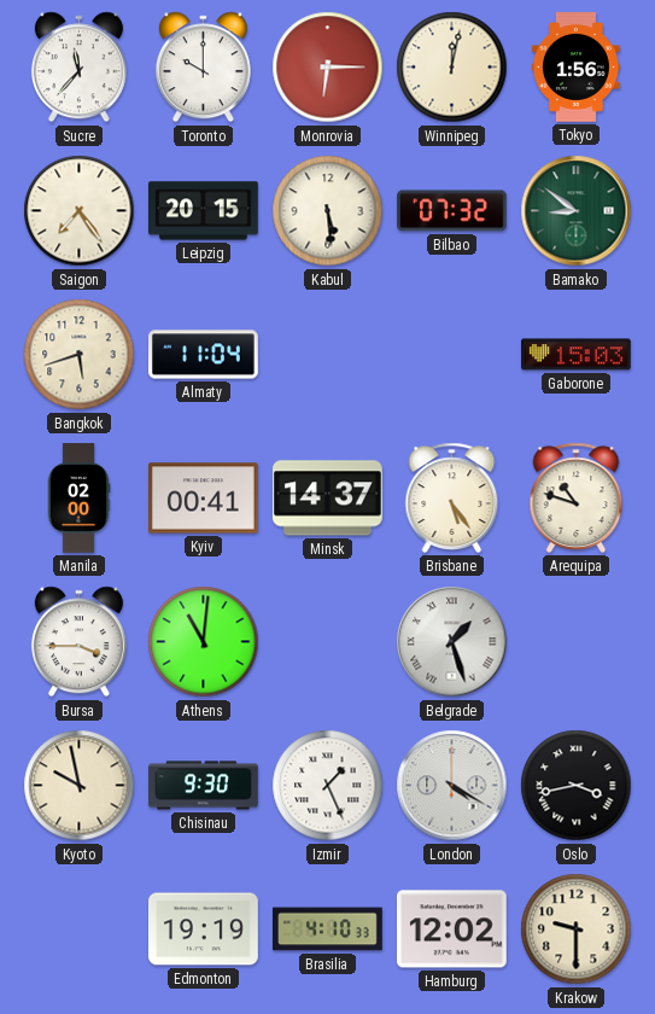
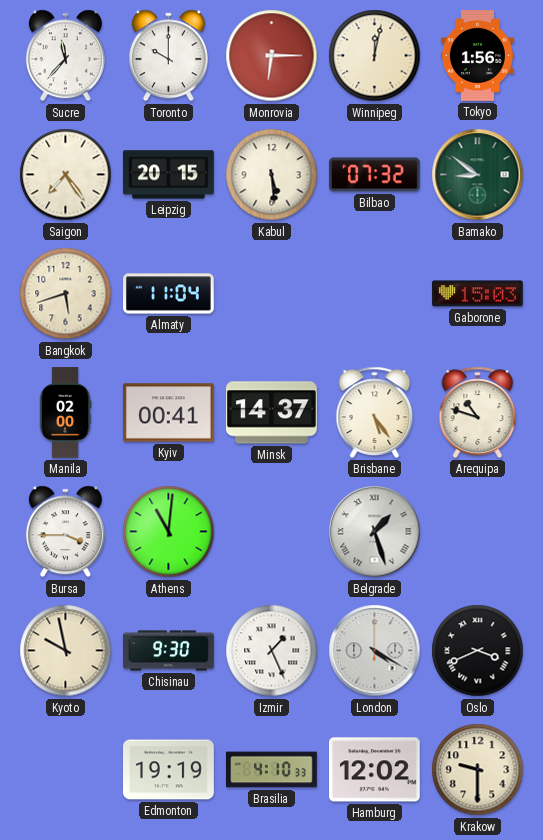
Oslo: 3:43 -> 3:41
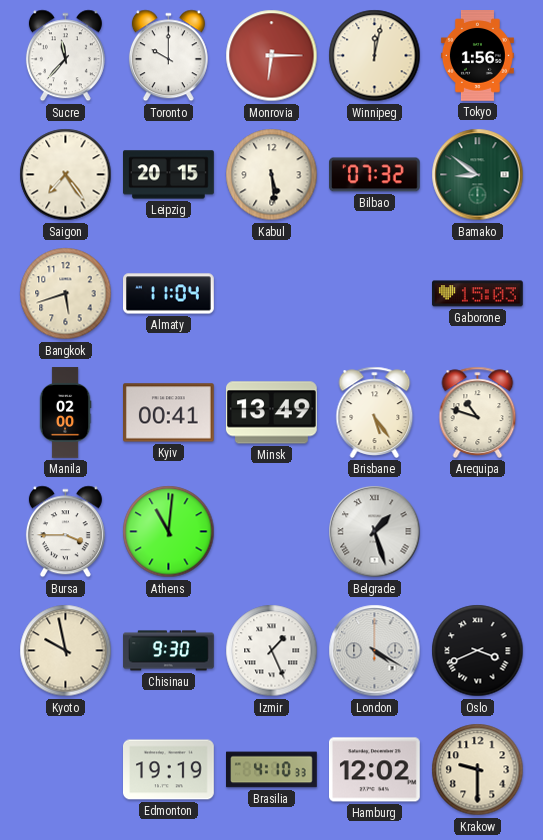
Minsk: 14:37 -> 13:49
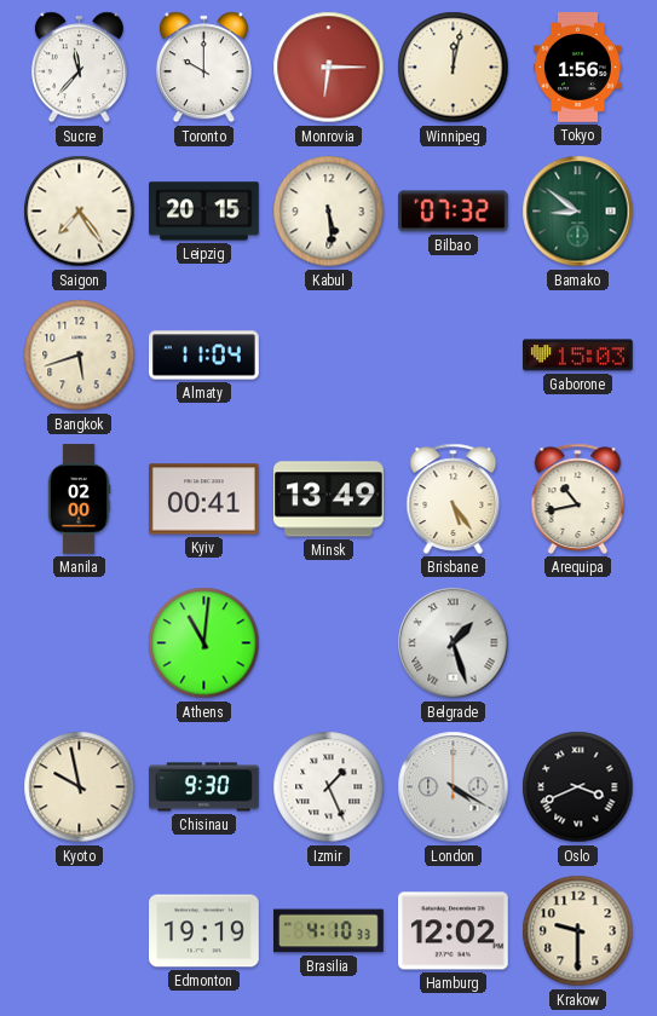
Arequipa: 10:48 -> 10:43
Bursa: 3:45 -> none
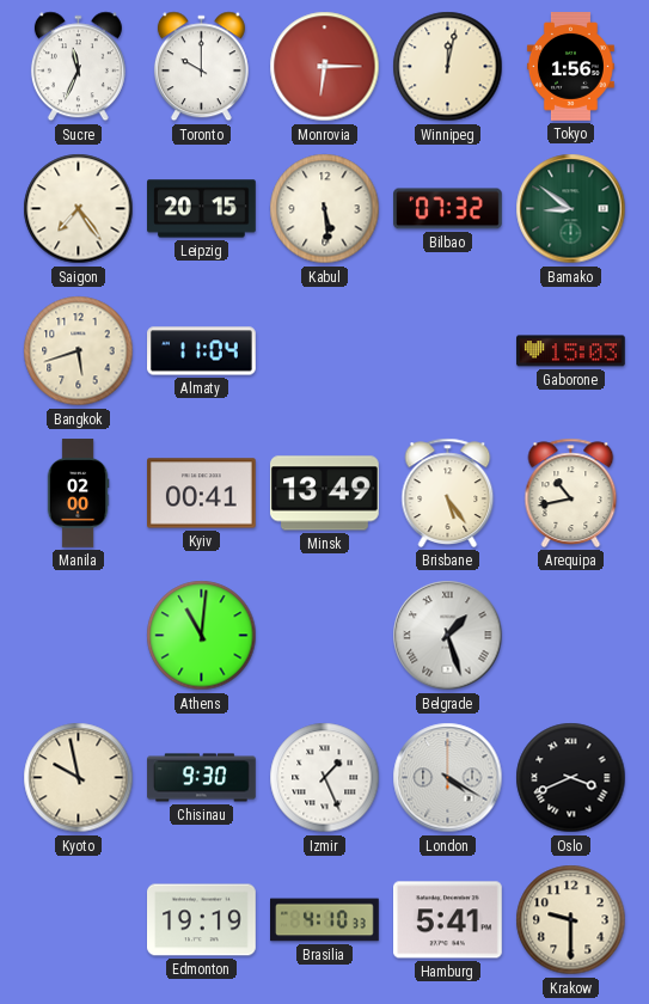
Sucre: 11:37 -> 11:34
Hamburg: 12:02 -> 5:41
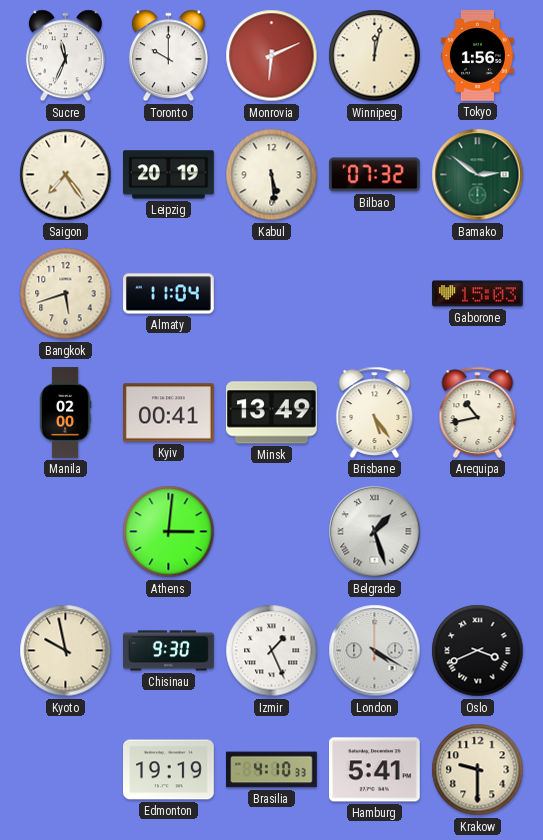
Monrovia: 6:15 -> 6:11
Leipzig: 20:15 -> 20:19
Bamako: 8:51 -> 2:51
Athens: 11:01 -> 3:01
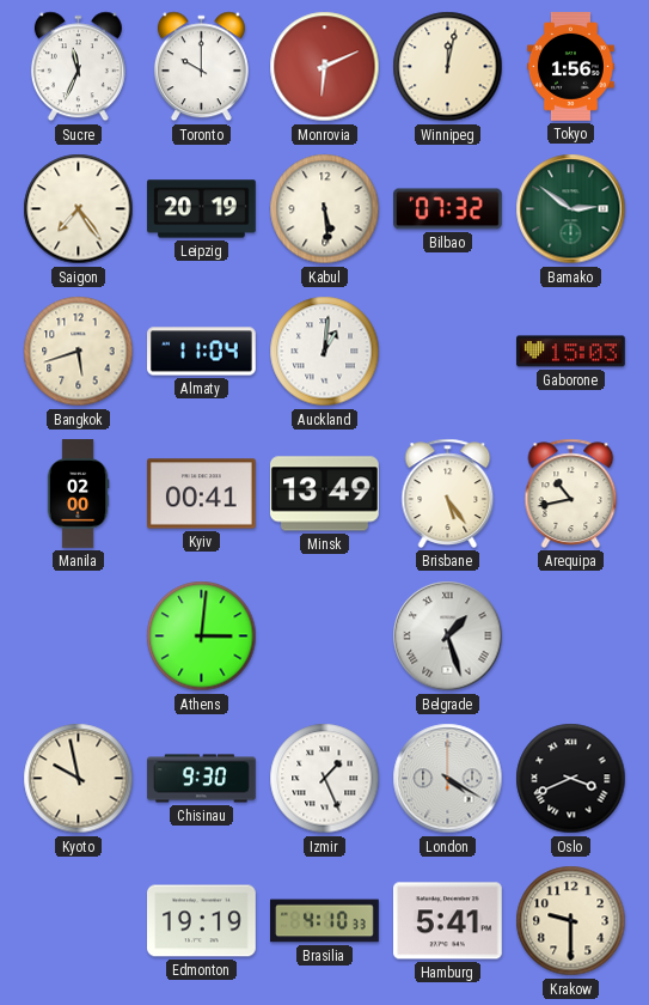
Auckland: none -> 1:01
